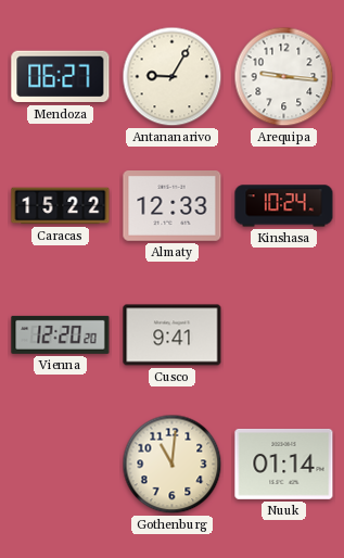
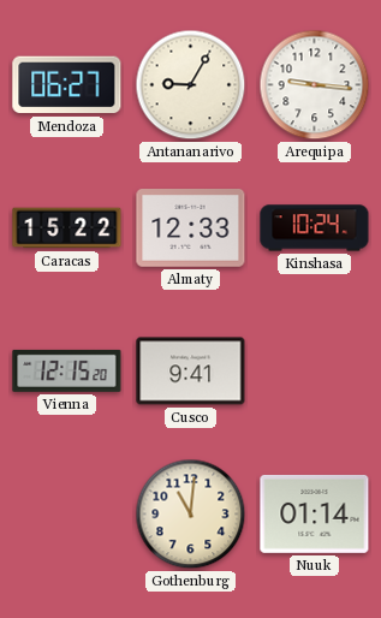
Vienna: 12:20 -> 12:15
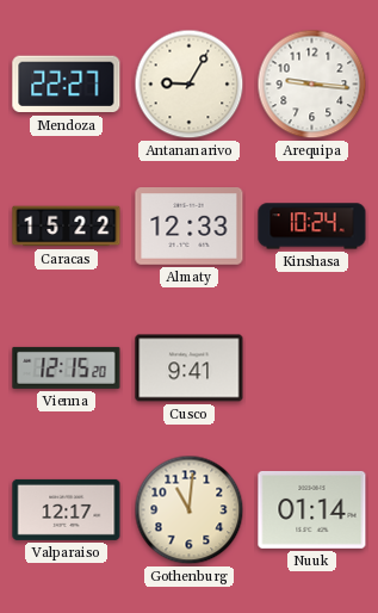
Mendoza: 06:27 -> 22:27
Valparaiso: none -> 12:17
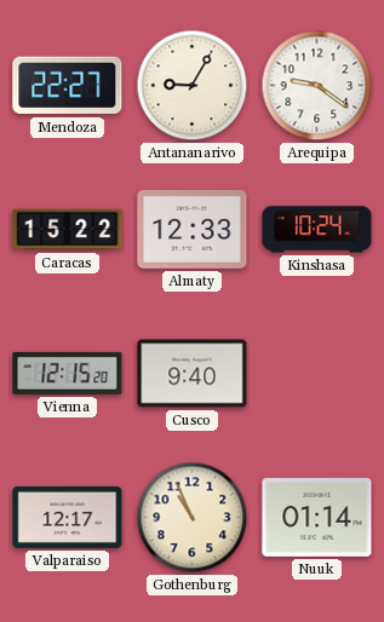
Arequipa: 9:16 -> 9:21
Cusco: 9:41 -> 9:40
Gothenburg: 11:01 -> 10:56
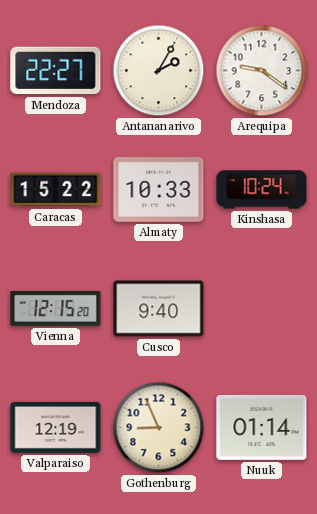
Antananarivo: 9:05 -> 2:05
Almaty: 12:33 -> 10:33
Valparaiso: 12:17 -> 12:19
Gothenburg: 10:56 -> 8:56
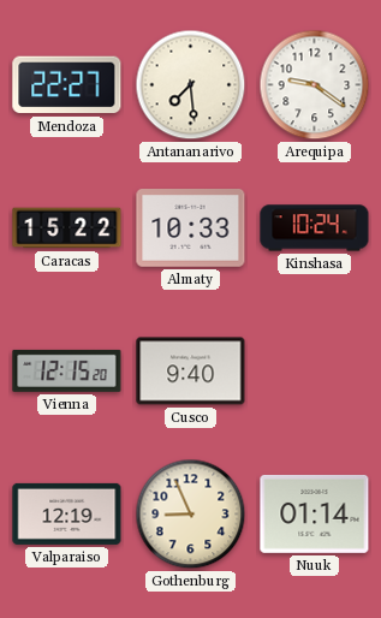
Antananarivo: 2:05 -> 7:29
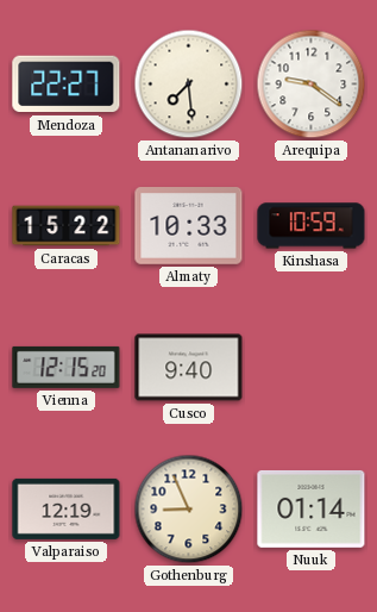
Kinshasa: 10:24 -> 10:59
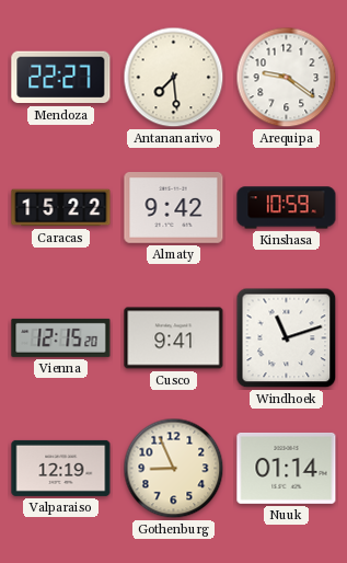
Almaty: 10:33 -> 9:42
Cusco: 9:40 -> 9:41
Windhoek: none -> 11:12
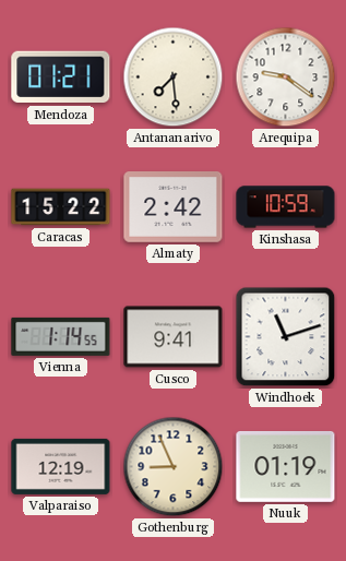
Mendoza: 22:27 -> 01:21
Almaty: 9:42 -> 2:42
Vienna: 12:15 -> 1:14
Nuuk: 01:14 -> 01:19
